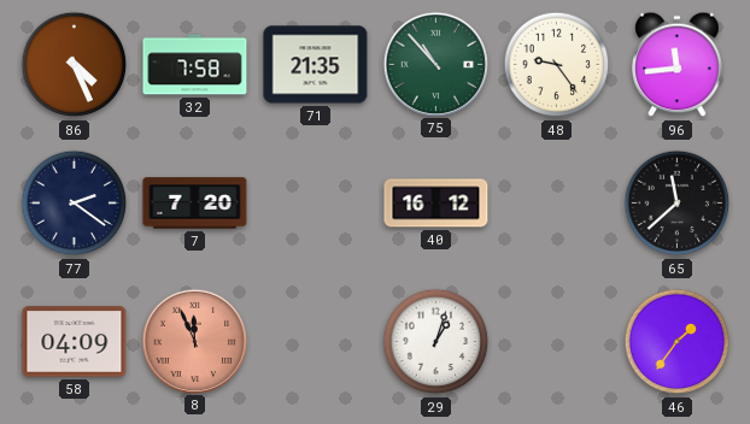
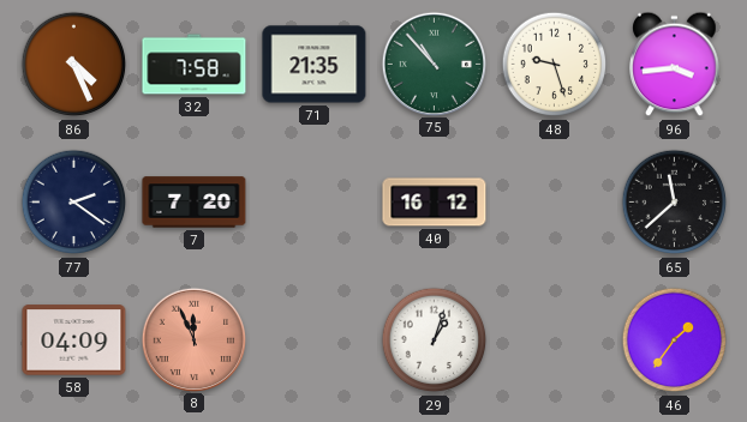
48: 9:24 -> 9:27
96: 11:44 -> 3:44
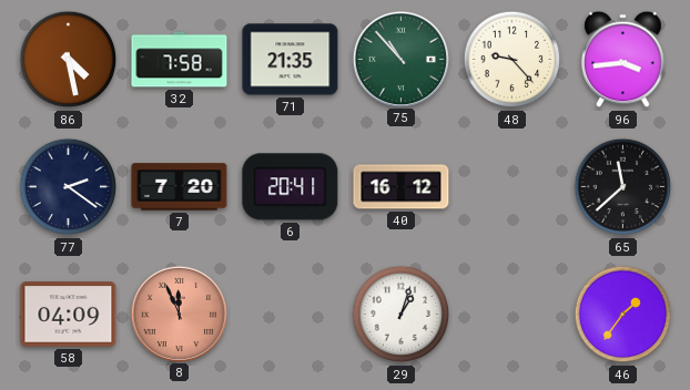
86: 4:26 -> 4:28
48: 9:27 -> 9:23
6: none -> 20:41
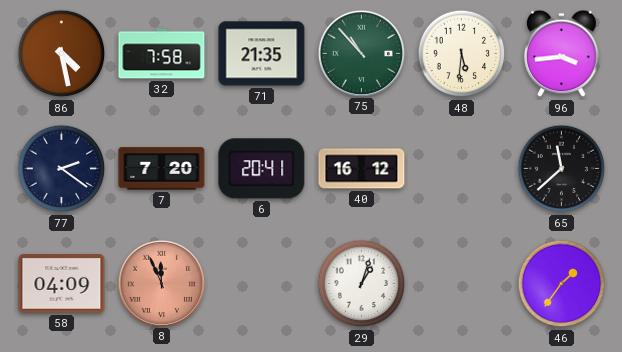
48: 9:23 -> 5:31
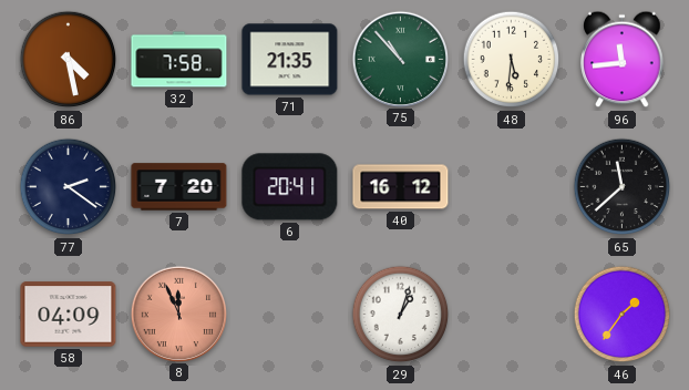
96: 3:44 -> 11:44
